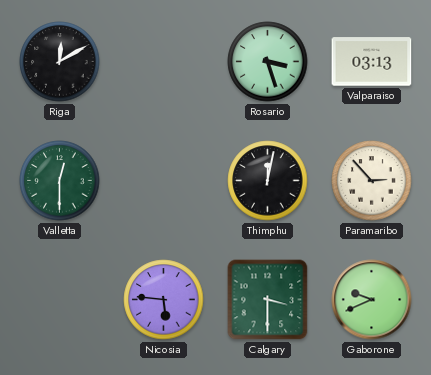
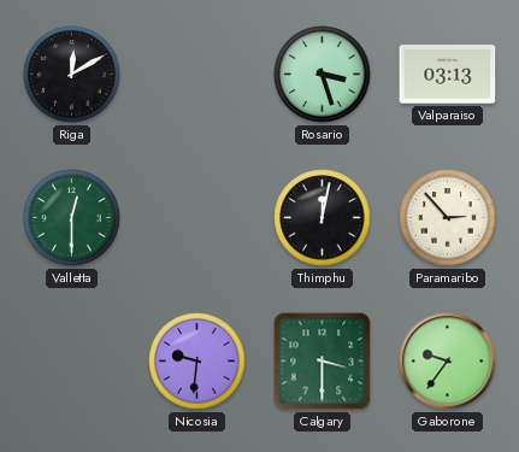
Nicosia: 5:46 -> 9:31
Gaborone: 9:41 -> 9:36
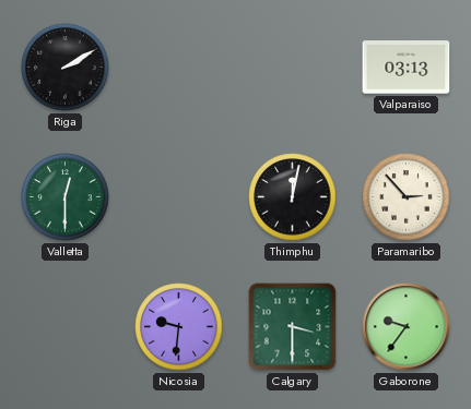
Riga: 12:10 -> 2:10
Rosario: 3:27 -> none
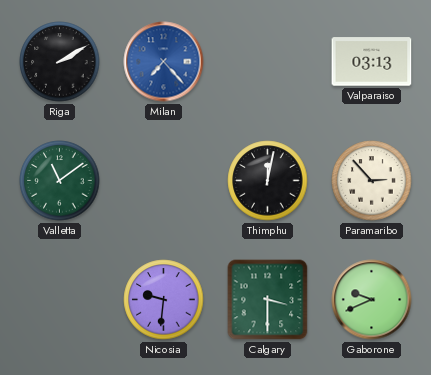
Milan: none -> 7:23
Valletta: 12:30 -> 11:09
Gaborone: 9:36 -> 9:41
